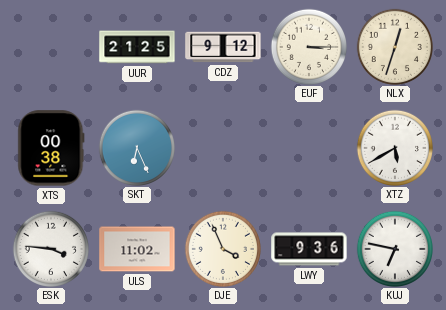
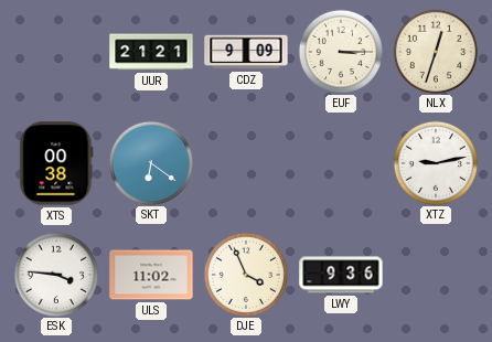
UUR: 21:25 -> 21:21
CDZ: 9:12 -> 9:09
SKT: 6:26 -> 6:21
XTZ: 5:40 -> 9:13
KUJ: 6:47 -> none
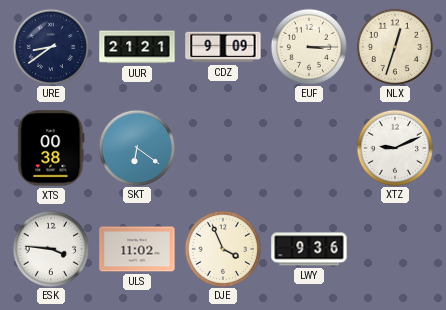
URE: none -> 8:39
XTZ: 9:13 -> 9:11
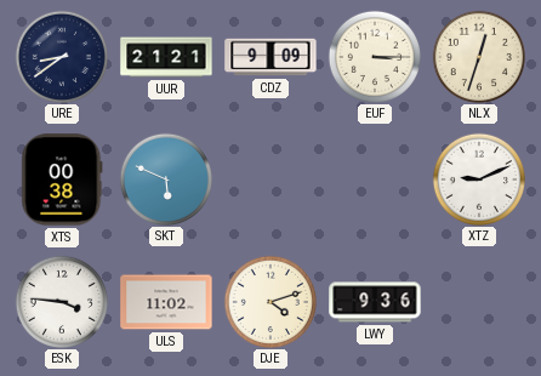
SKT: 6:21 -> 5:49
DJE: 3:56 -> 4:12
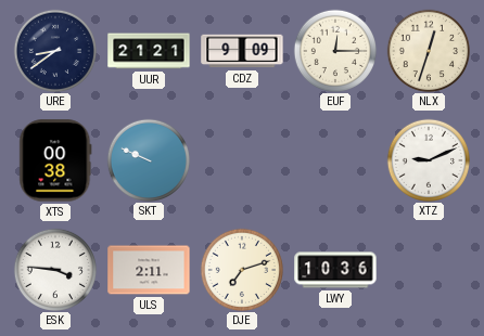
EUF: 3:15 -> 12:15
SKT: 5:49 -> 9:49
ULS: 11:02 -> 2:11
DJE: 4:12 -> 7:12
LWY: 9:36 -> 10:36
